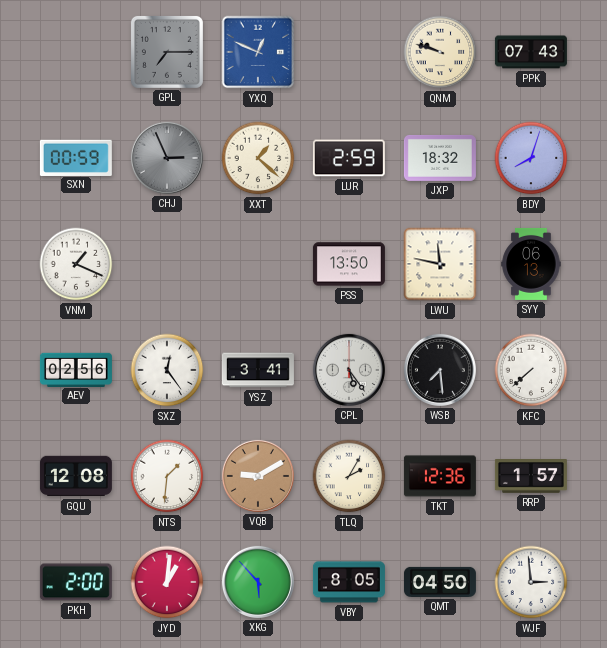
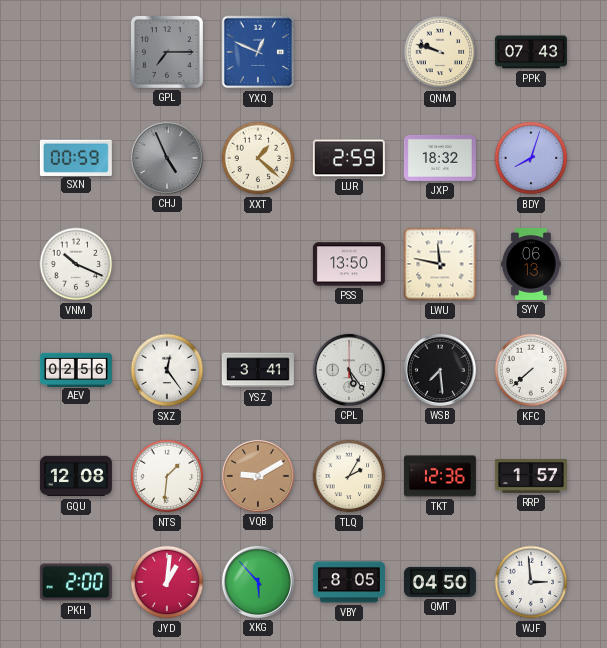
CHJ: 2:56 -> 4:56
VNM: 1:19 -> 10:19
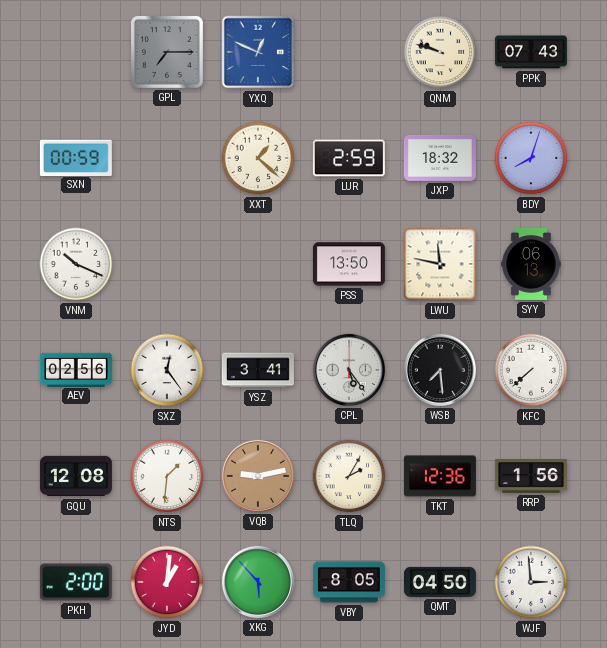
CHJ: 4:56 -> none
VQB: 9:10 -> 9:13
RRP: 1:57 -> 1:56
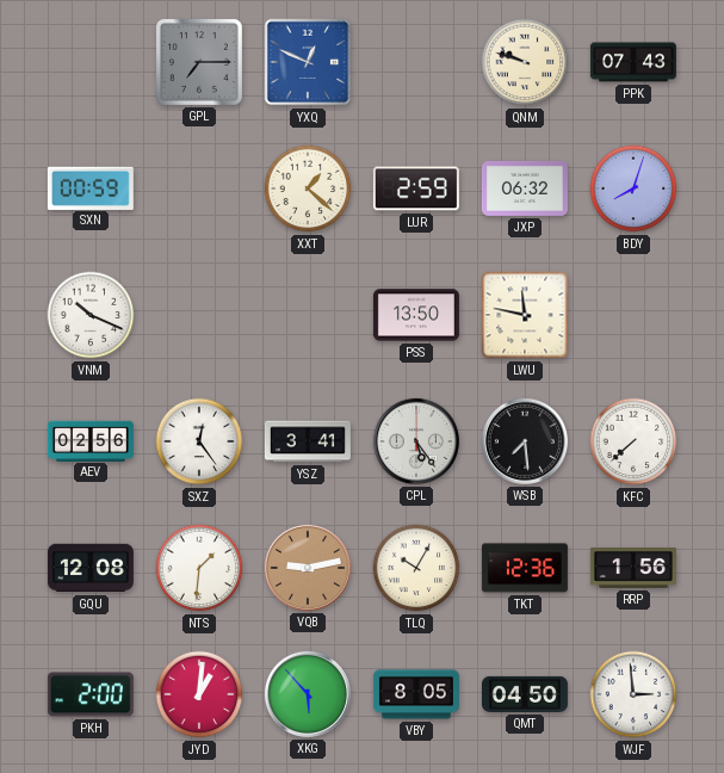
JXP: 18:32 -> 06:32
SYY: 06:13 -> none
TLQ: 2:05 -> 10:05
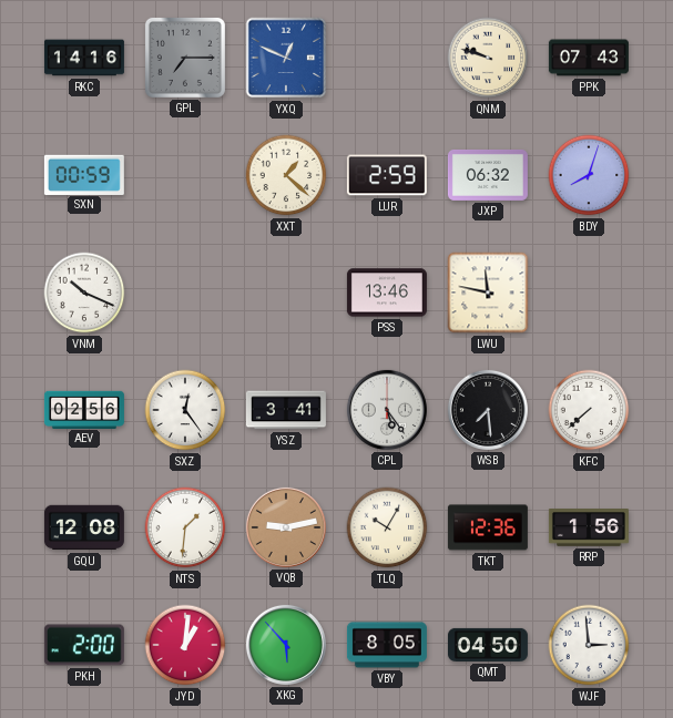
RKC: none -> 14:16
PSS: 13:50 -> 13:46
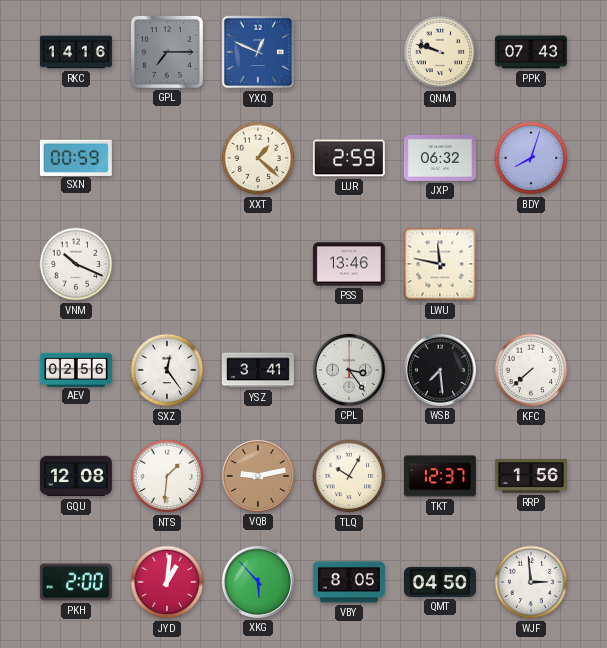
CPL: 5:24 -> 3:24
TKT: 12:36 -> 12:37
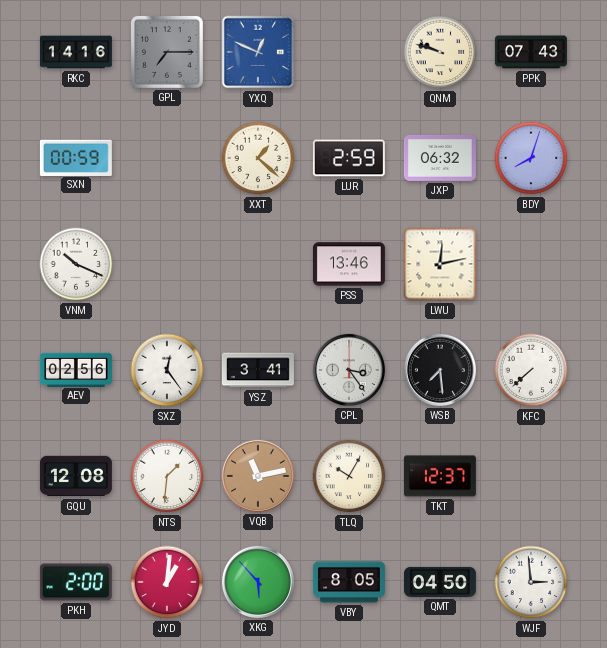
LWU: 11:47 -> 12:13
VQB: 9:13 -> 11:13
RRP: 1:56 -> none
